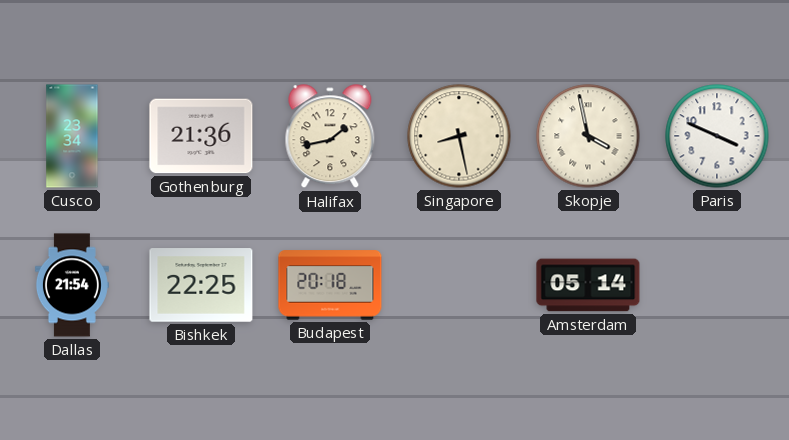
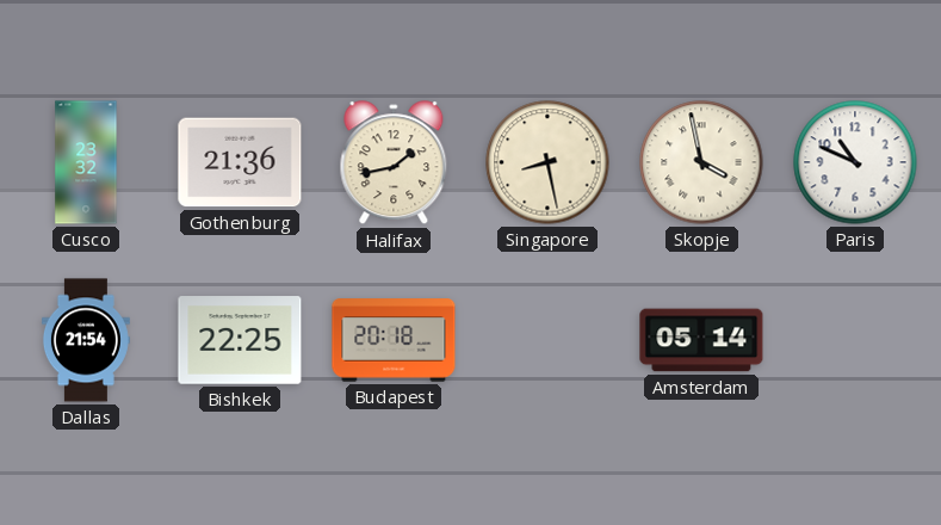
Cusco: 23:34 -> 23:32
Paris: 3:49 -> 10:49
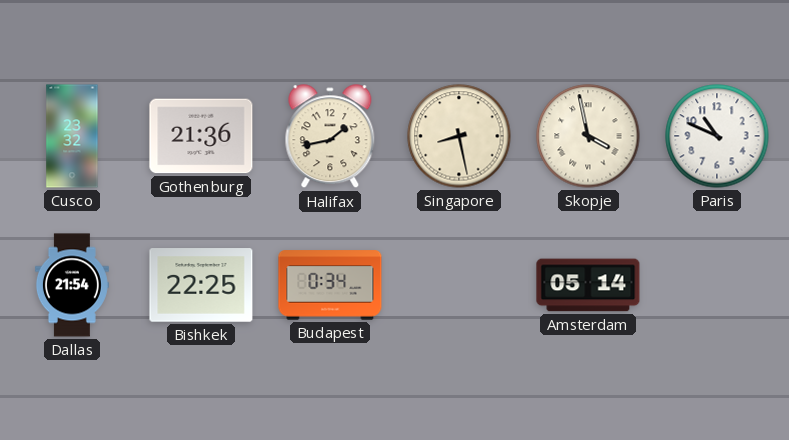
Budapest: 20:18 -> 0:34
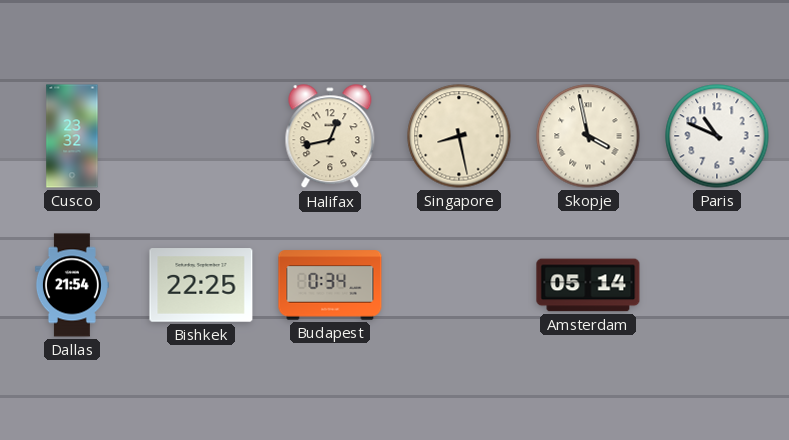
Gothenburg: 21:36 -> none
Halifax: 1:43 -> 12:43
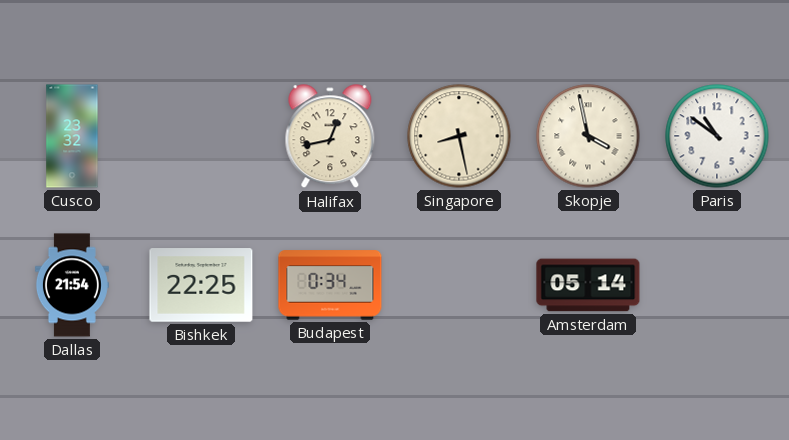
Paris: 10:49 -> 10:51
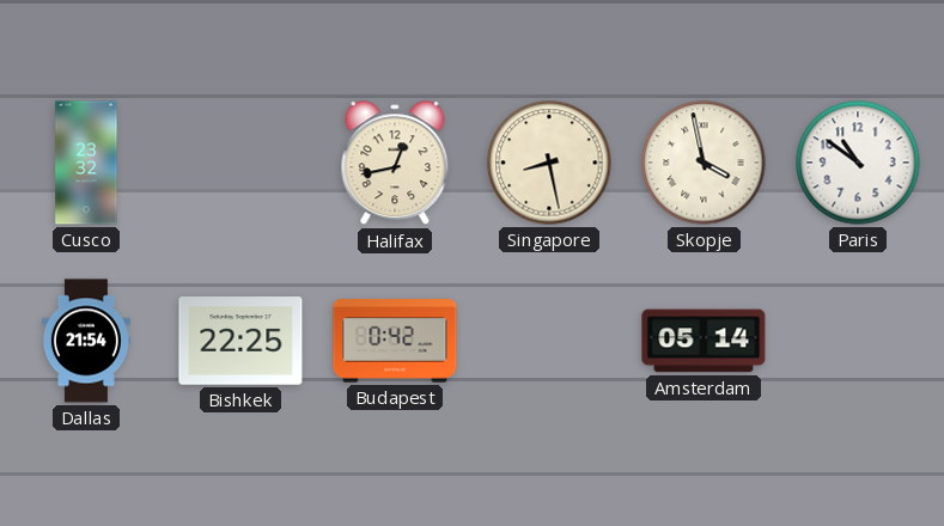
Budapest: 0:34 -> 0:42
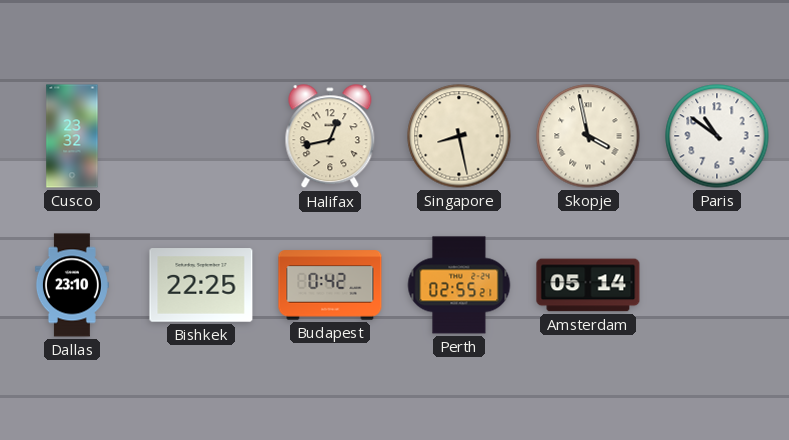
Dallas: 21:54 -> 23:10
Perth: none -> 02:55
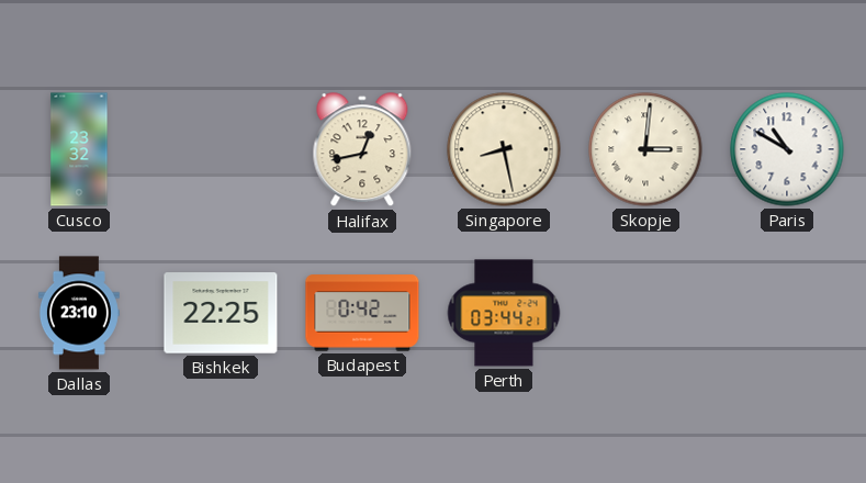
Skopje: 3:58 -> 3:01
Paris: 10:51 -> 10:50
Perth: 02:55 -> 03:44
Amsterdam: 05:14 -> none
